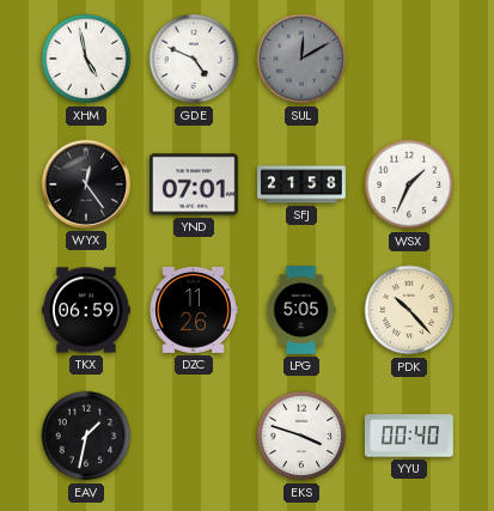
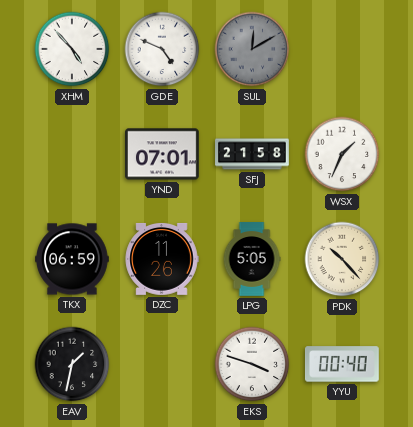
XHM: 4:58 -> 4:53
WYX: 12:24 -> none
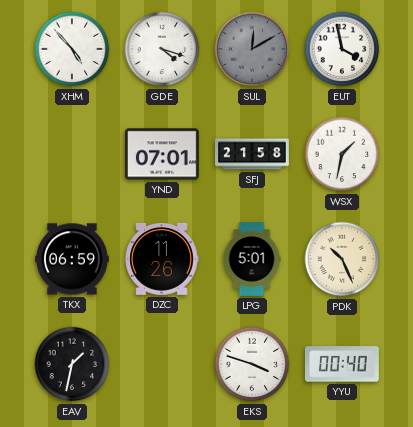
GDE: 4:49 -> 4:18
EUT: none -> 3:58
WSX: 1:34 -> 1:32
LPG: 5:05 -> 5:01
PDK: 10:23 -> 10:26
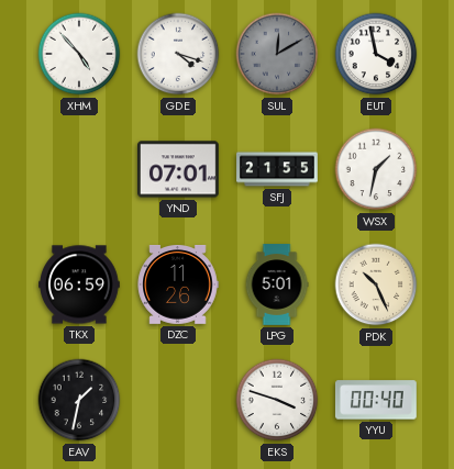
SFJ: 21:58 -> 21:55
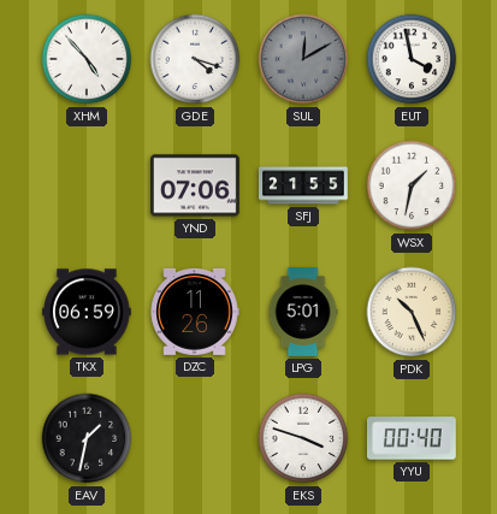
YND: 07:01 -> 07:06
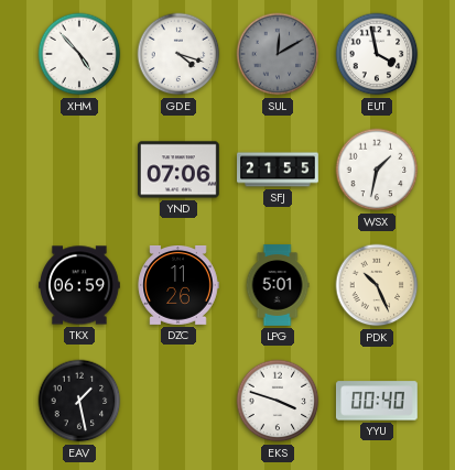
EAV: 1:32 -> 1:28
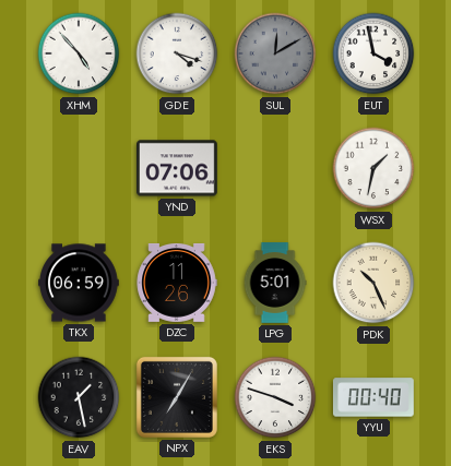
SFJ: 21:55 -> none
NPX: none -> 7:05
